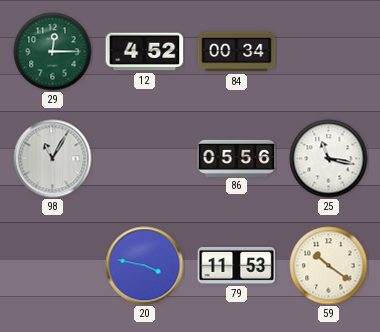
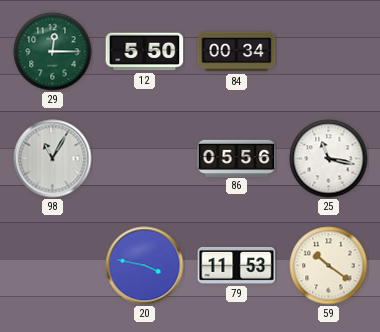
12: 4:52 -> 5:50
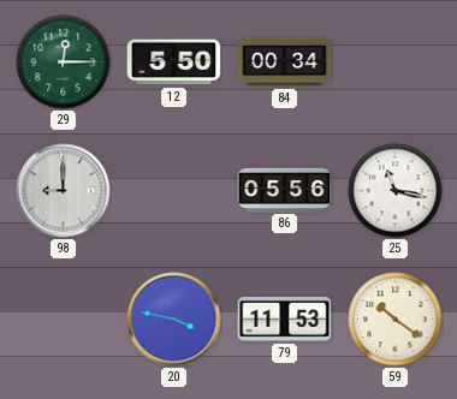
98: 11:05 -> 9:00
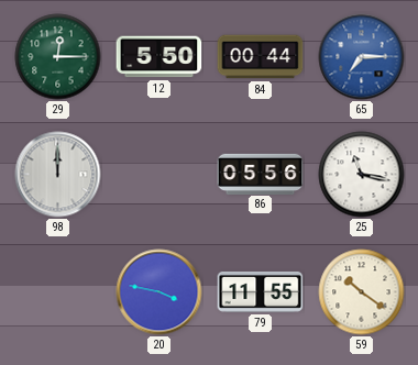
84: 00:34 -> 00:44
65: none -> 7:15
98: 9:00 -> 12:00
79: 11:53 -> 11:55
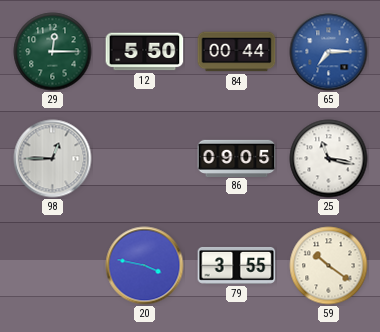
98: 12:00 -> 12:45
86: 05:56 -> 09:05
79: 11:55 -> 3:55
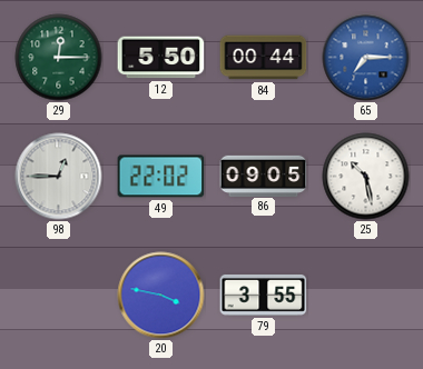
49: none -> 22:02
25: 11:17 -> 10:28
59: 10:21 -> none
